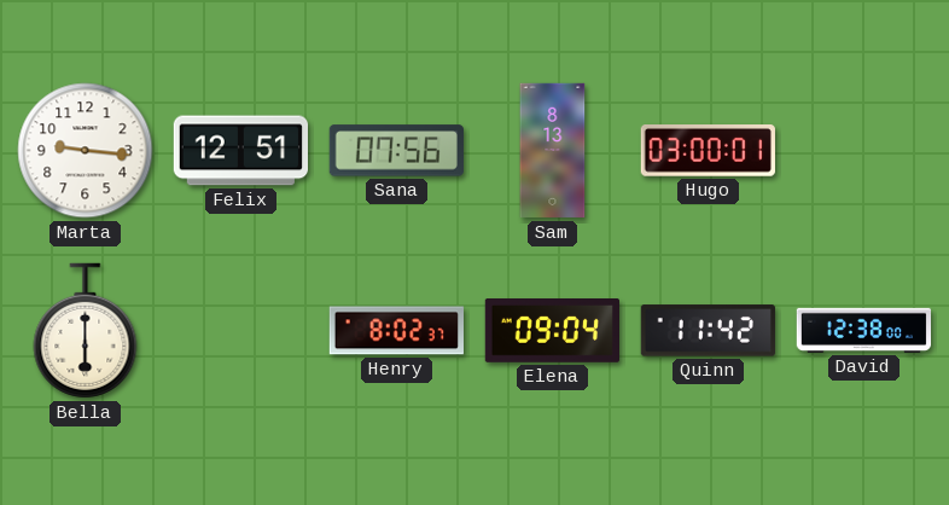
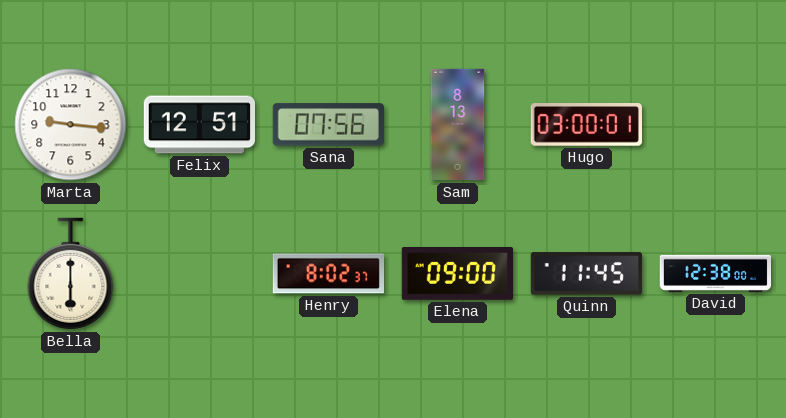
Elena: 09:04 -> 09:00
Quinn: 11:42 -> 11:45
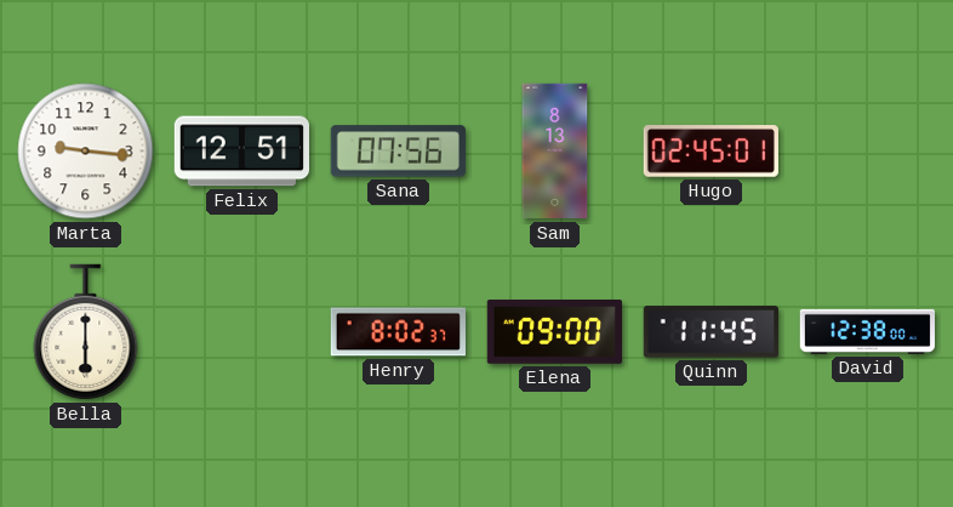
Hugo: 03:00 -> 02:45
